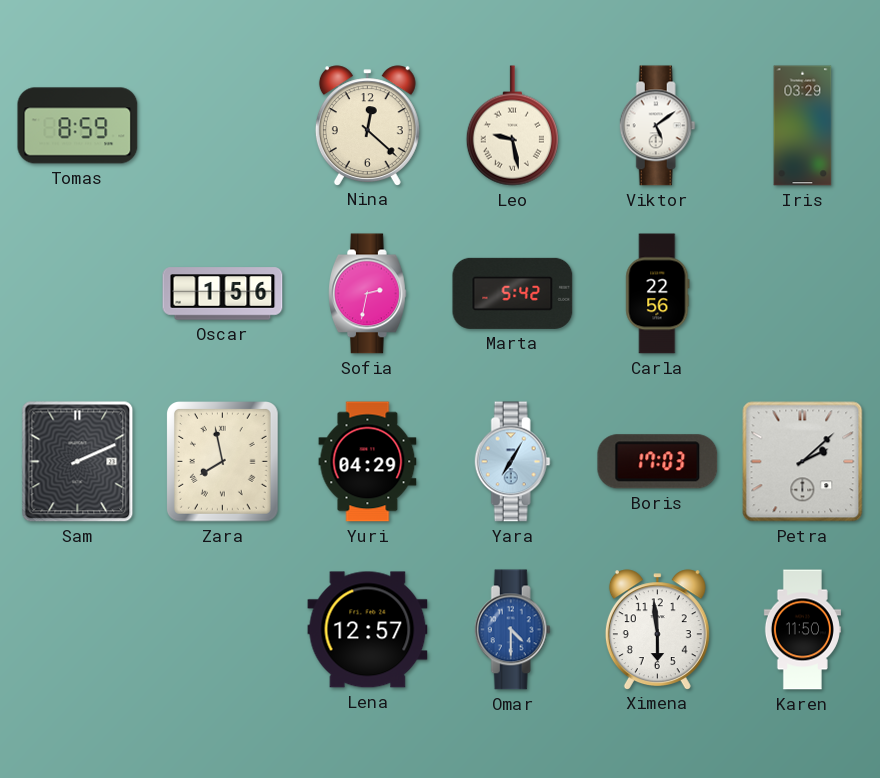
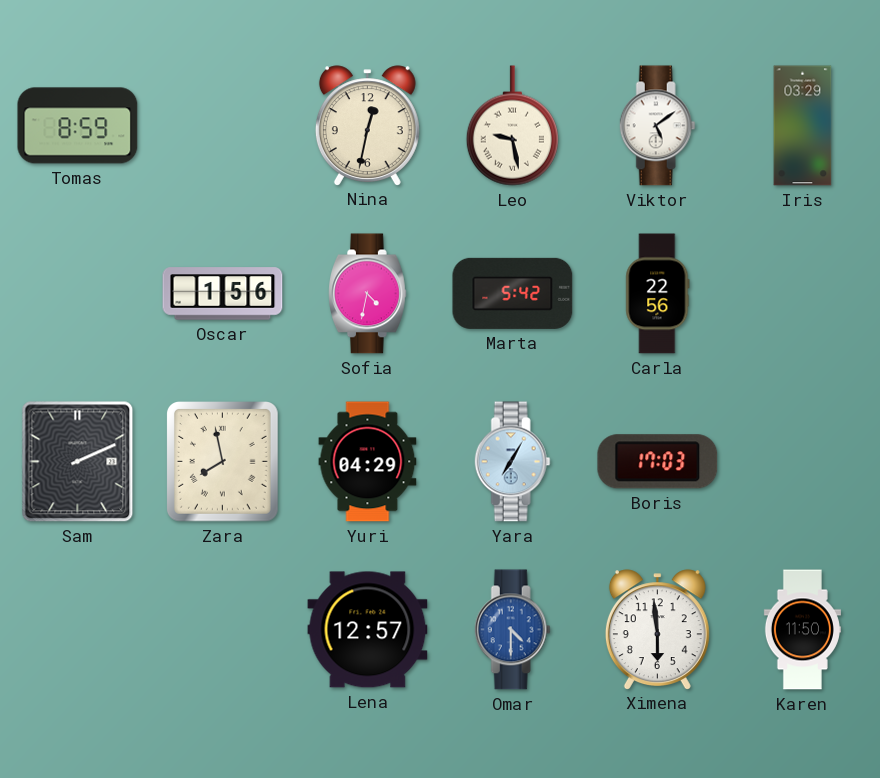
Nina: 12:22 -> 12:32
Sofia: 2:32 -> 4:32
Petra: 2:08 -> none
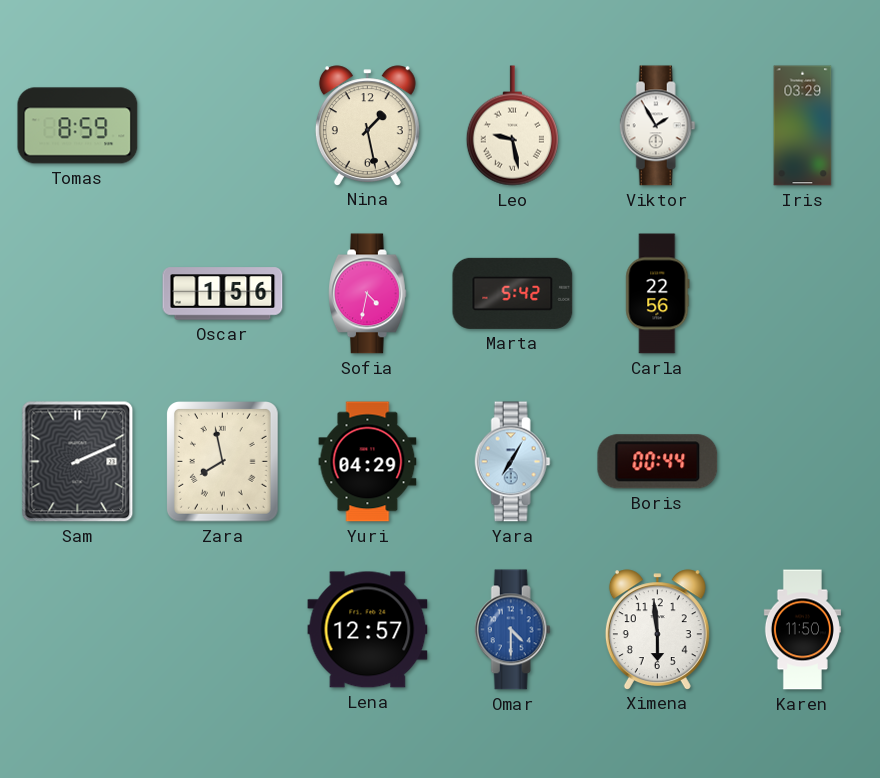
Nina: 12:32 -> 1:28
Viktor: 5:09 -> 1:55
Boris: 17:03 -> 00:44
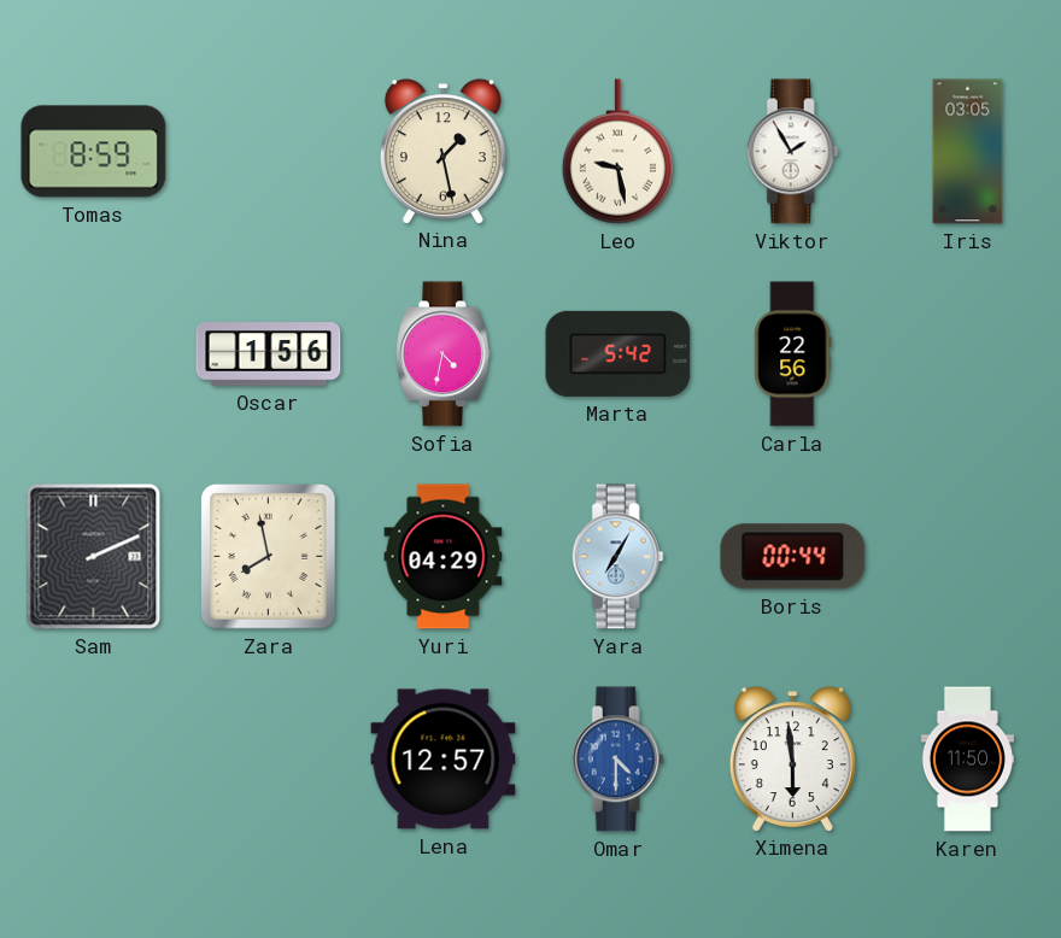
Iris: 03:29 -> 03:05
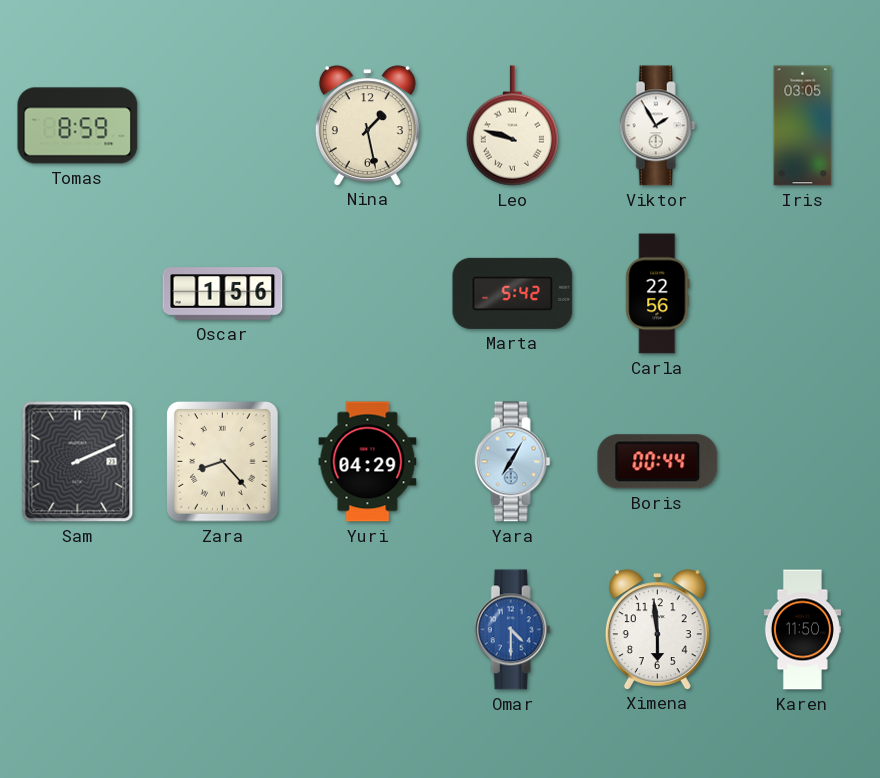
Leo: 9:28 -> 9:48
Sofia: 4:32 -> none
Zara: 7:58 -> 8:23
Lena: 12:57 -> none
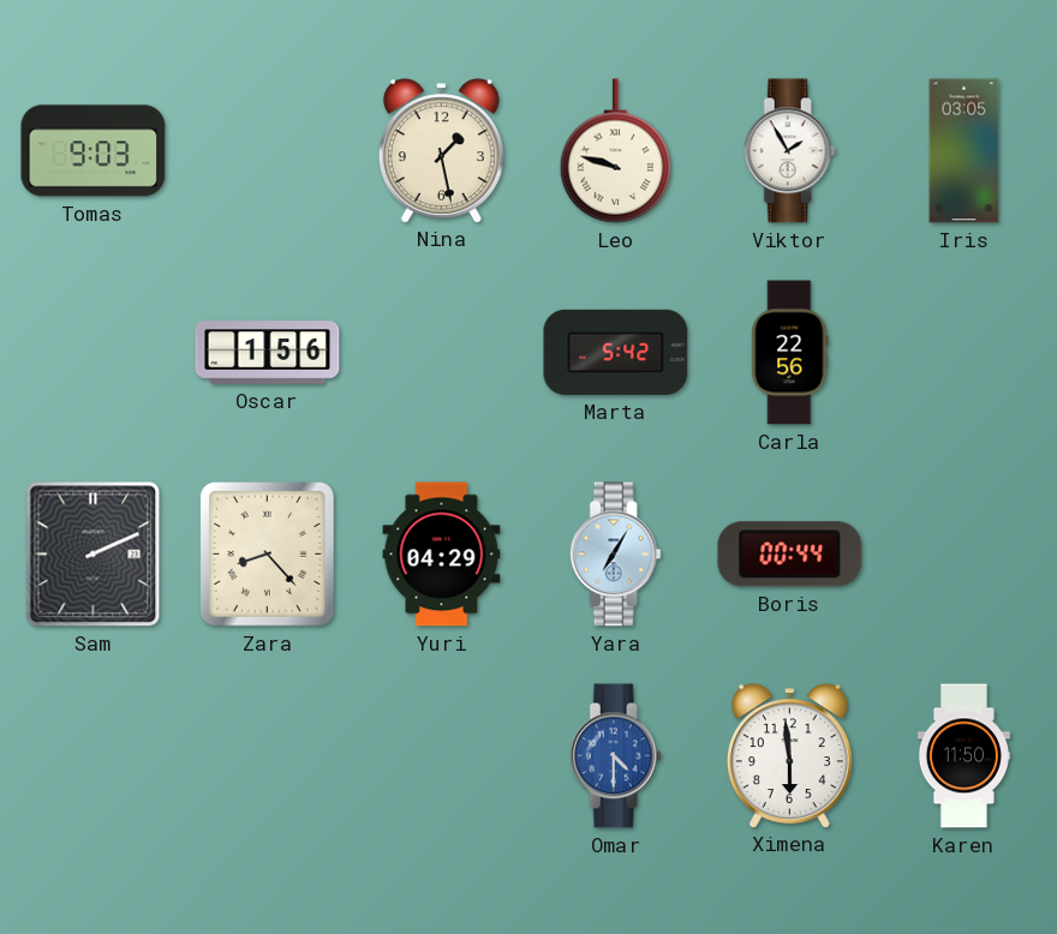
Tomas: 8:59 -> 9:03
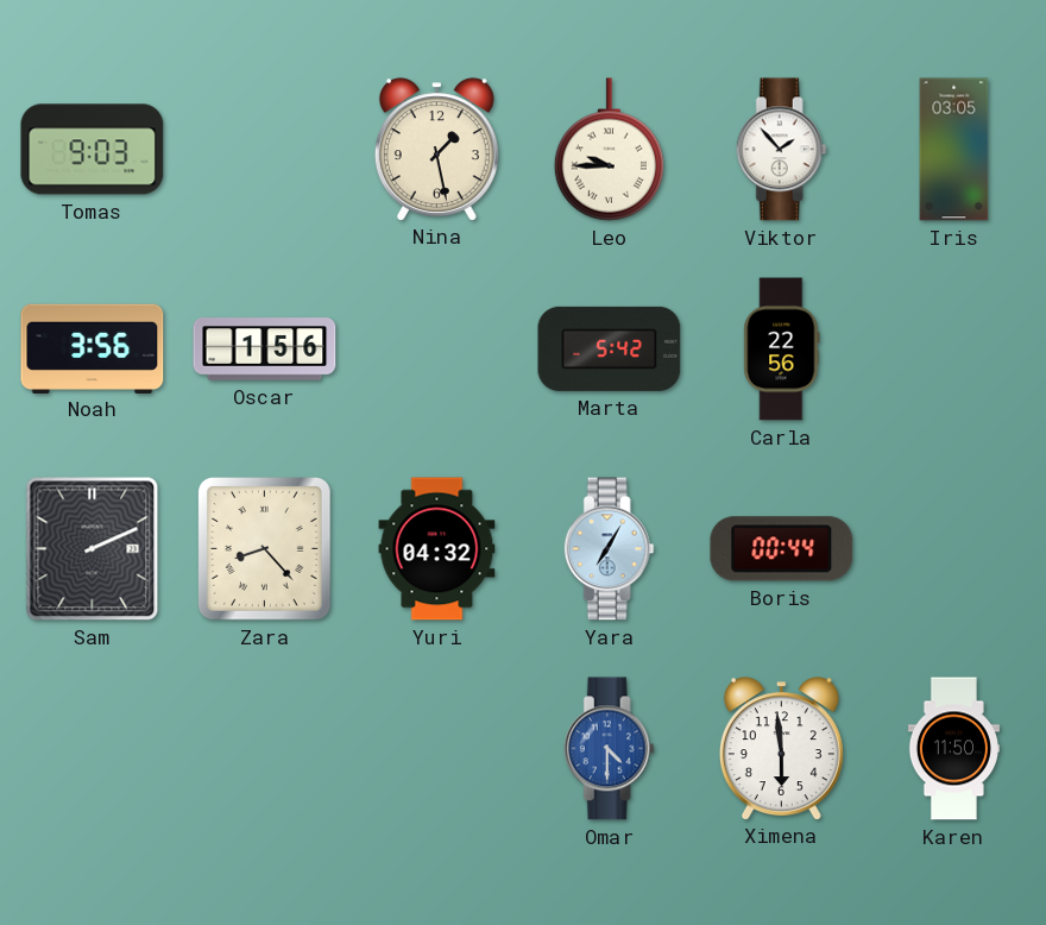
Leo: 9:48 -> 9:45
Viktor: 1:55 -> 1:53
Noah: none -> 3:56
Yuri: 04:29 -> 04:32
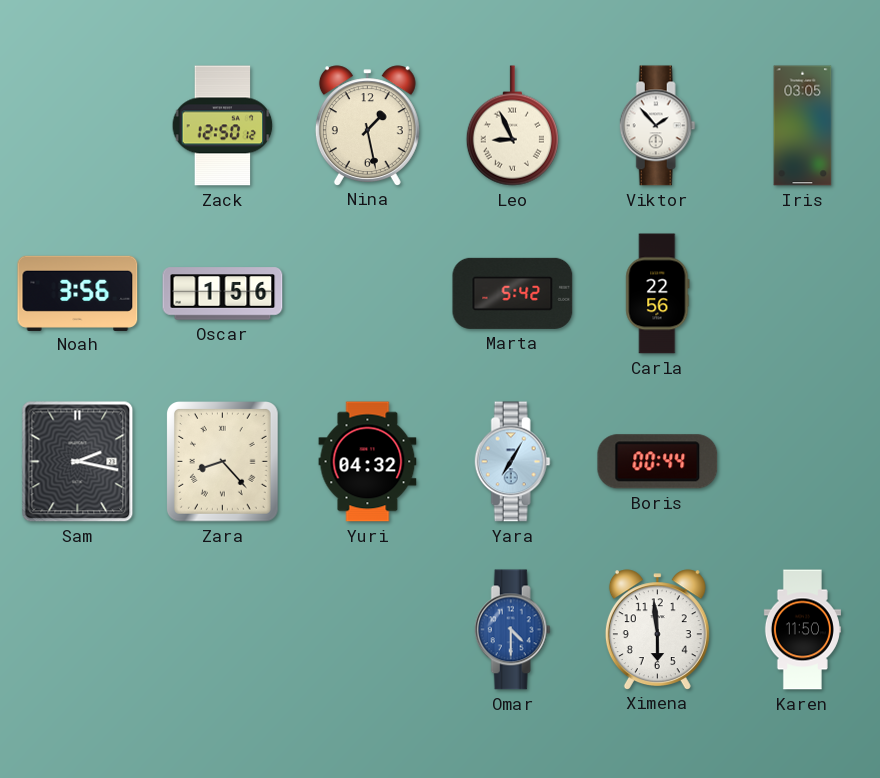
Tomas: 9:03 -> none
Zack: none -> 12:50
Leo: 9:45 -> 8:56
Sam: 2:11 -> 2:17
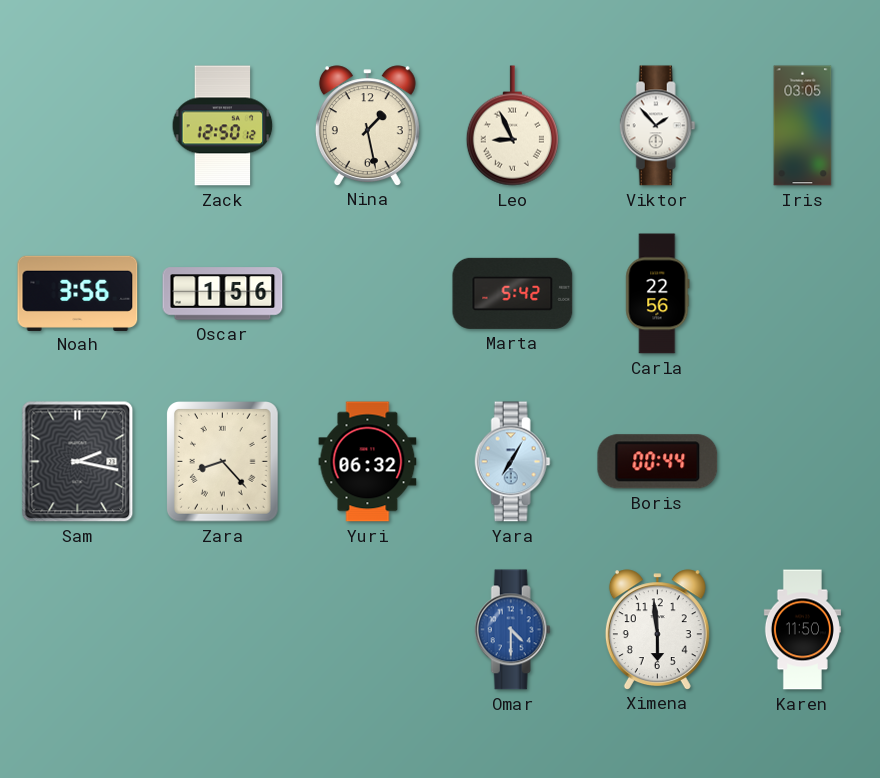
Yuri: 04:32 -> 06:32
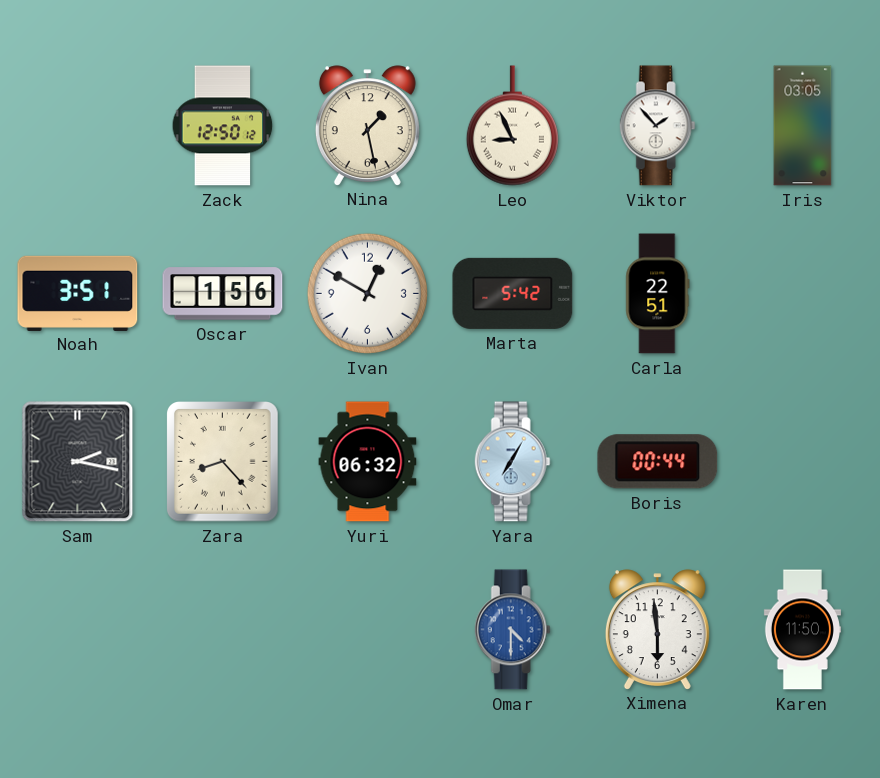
Noah: 3:56 -> 3:51
Ivan: none -> 12:50
Carla: 22:56 -> 22:51
